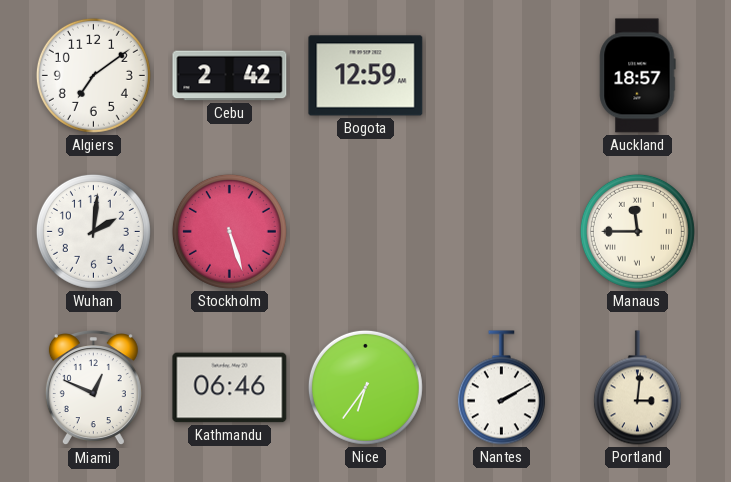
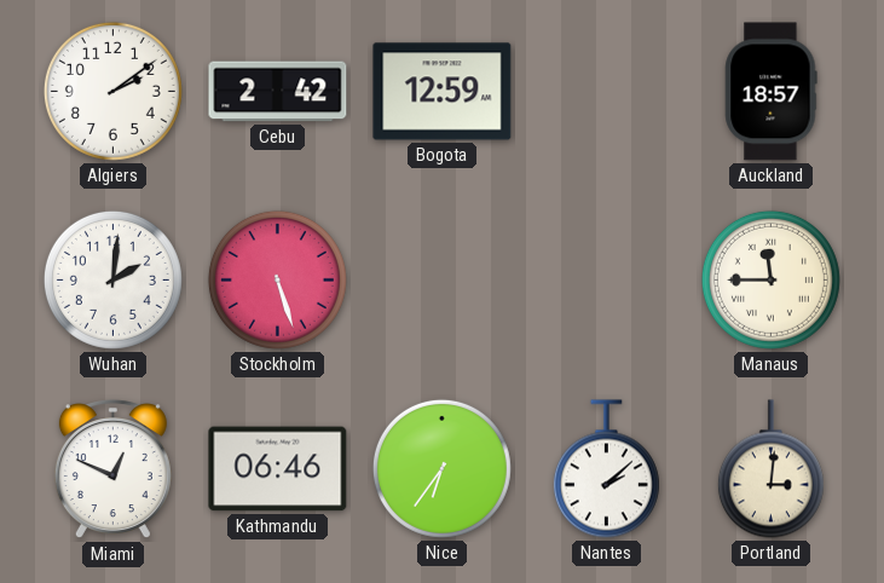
Algiers: 7:09 -> 2:09
Nantes: 2:10 -> 2:08
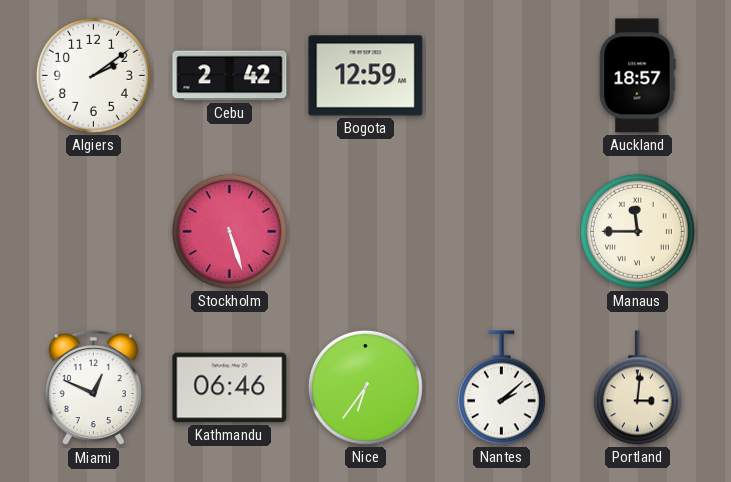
Wuhan: 2:01 -> none
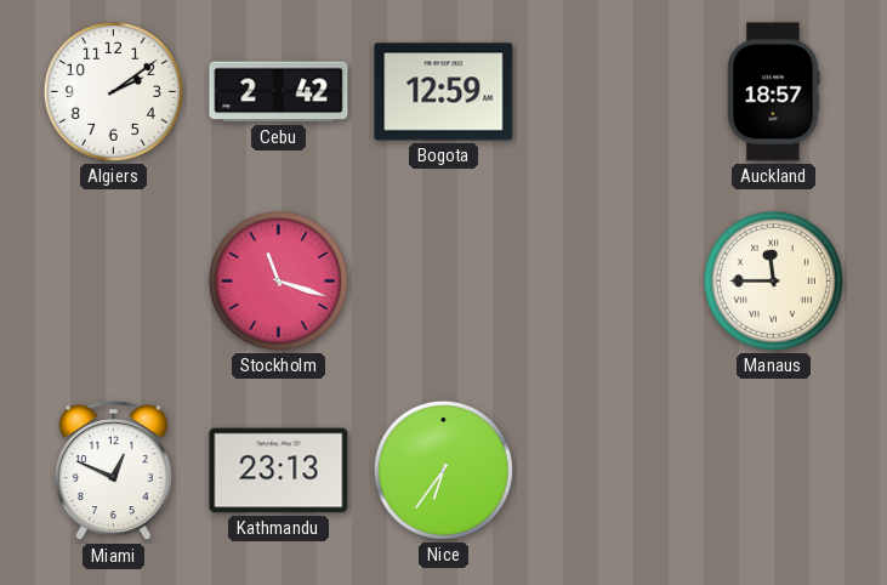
Stockholm: 5:27 -> 11:18
Kathmandu: 06:46 -> 23:13
Nantes: 2:08 -> none
Portland: 3:01 -> none
